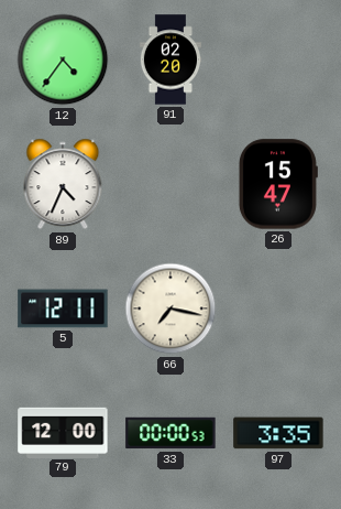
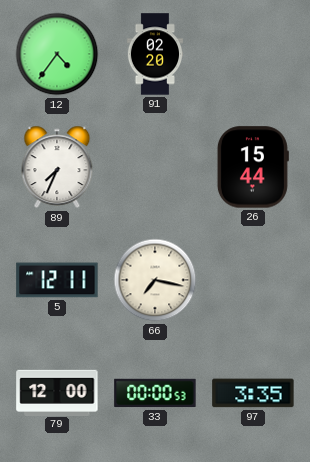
89: 4:34 -> 7:34
26: 15:47 -> 15:44
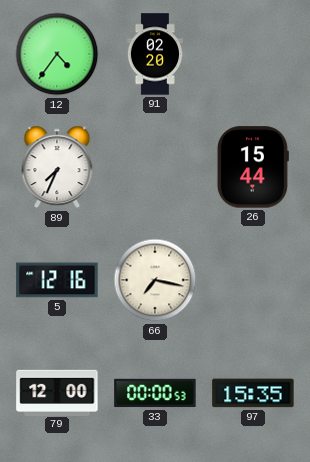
5: 12:11 -> 12:16
97: 3:35 -> 15:35
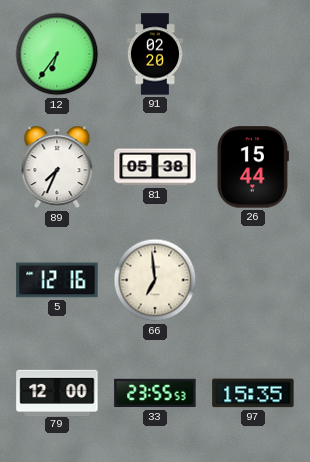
12: 4:36 -> 6:36
81: none -> 05:38
66: 7:17 -> 6:59
33: 00:00 -> 23:55
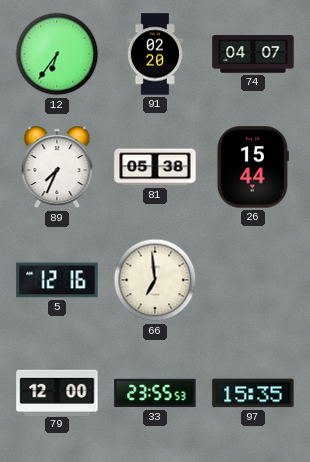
74: none -> 04:07
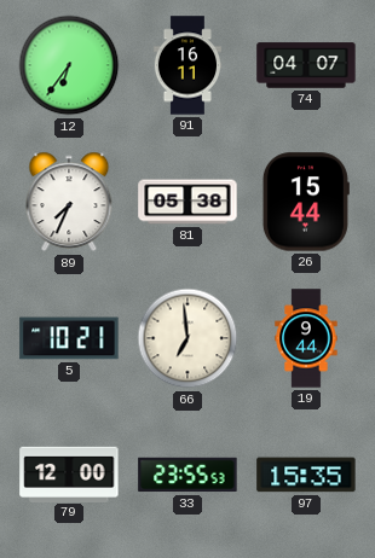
91: 02:20 -> 16:11
5: 12:16 -> 10:21
19: none -> 9:44
